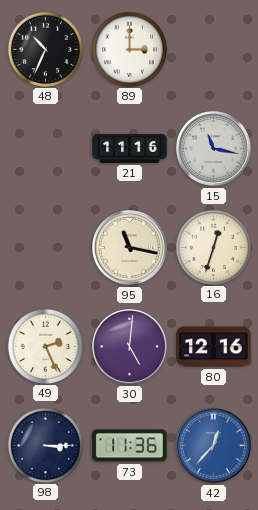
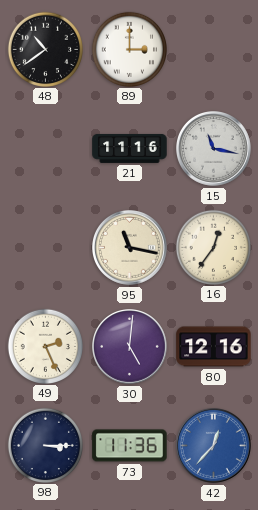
48: 10:34 -> 10:39
16: 12:33 -> 12:36
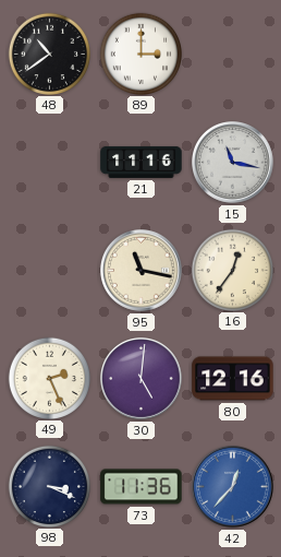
98: 3:15 -> 3:19
